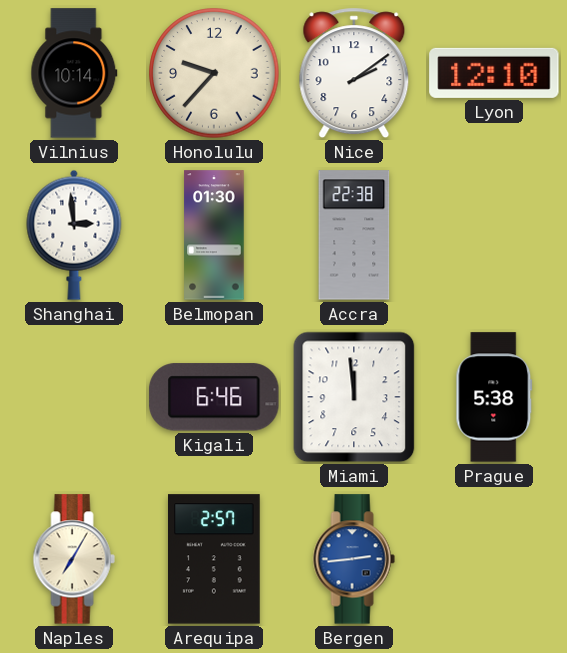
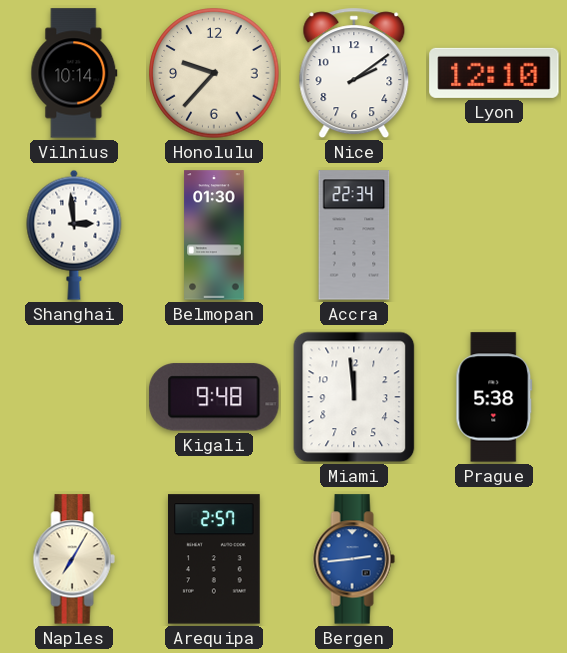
Accra: 22:38 -> 22:34
Kigali: 6:46 -> 9:48
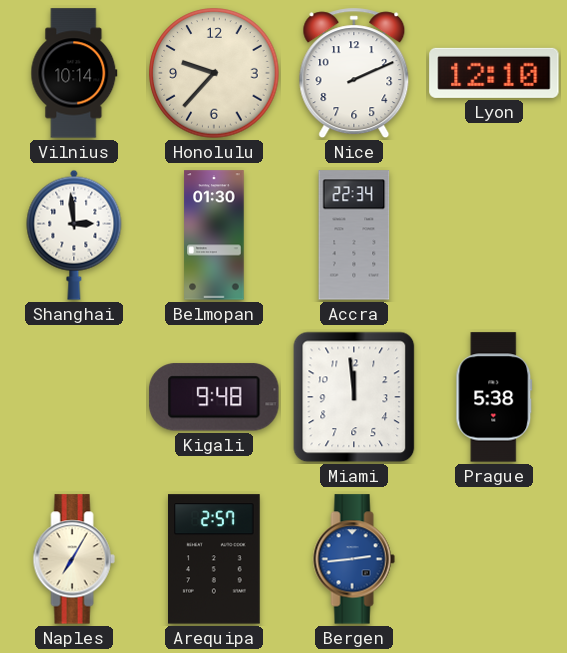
Nice: 2:09 -> 2:11
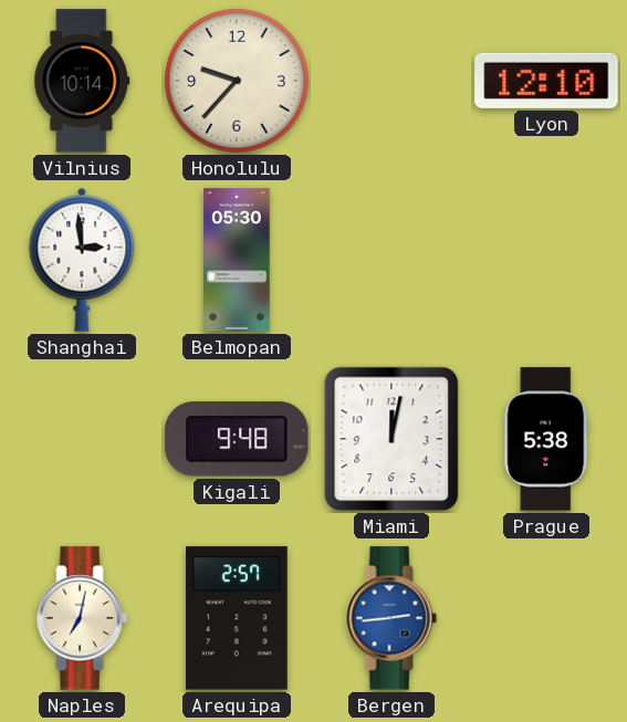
Nice: 2:11 -> none
Belmopan: 01:30 -> 05:30
Accra: 22:34 -> none
Miami: 11:59 -> 12:02
Naples: 7:05 -> 7:02
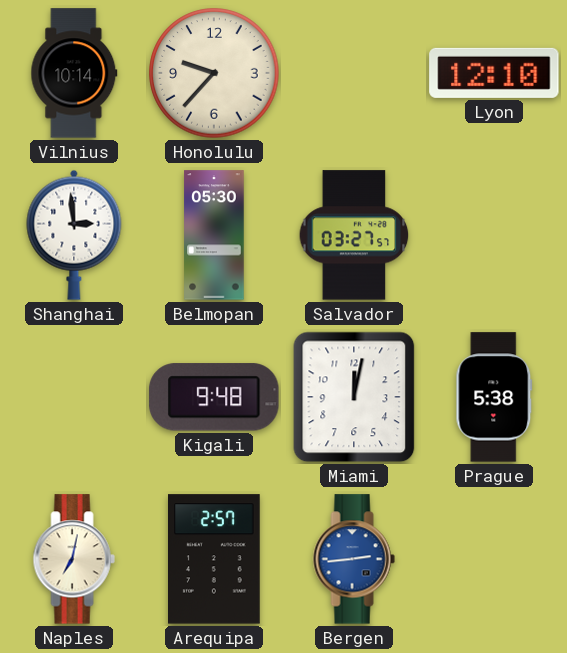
Salvador: none -> 03:27
